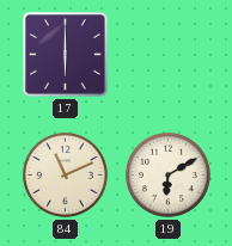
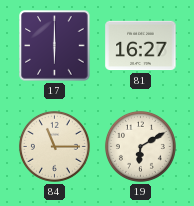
81: none -> 16:27
84: 11:11 -> 11:15
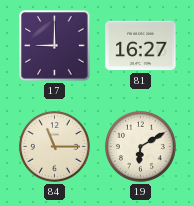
17: 6:00 -> 9:00
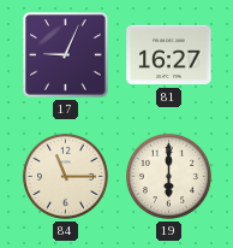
17: 9:00 -> 9:04
19: 6:10 -> 6:00
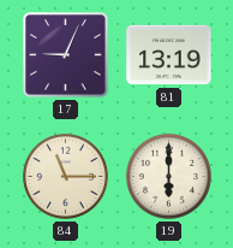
81: 16:27 -> 13:19
